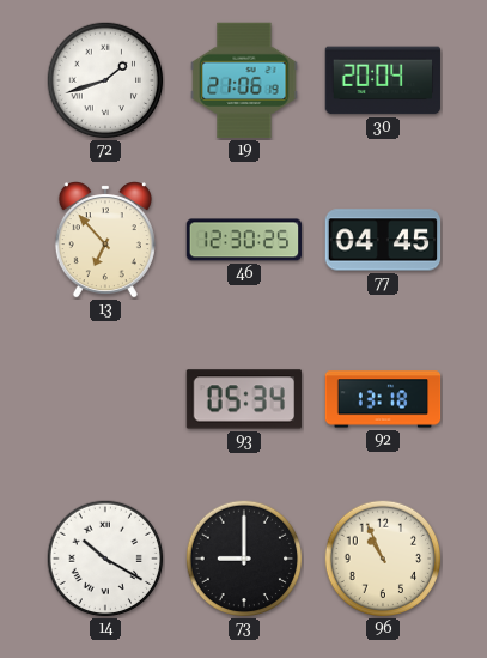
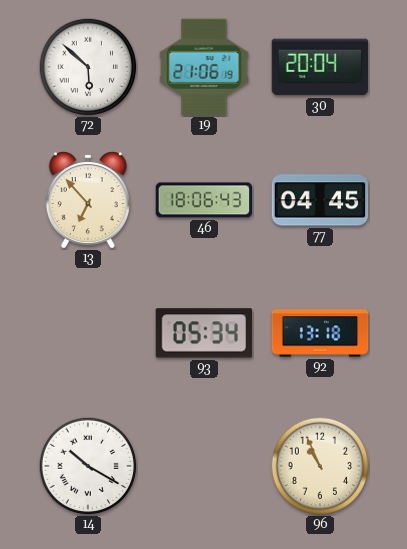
72: 1:42 -> 5:52
46: 12:30 -> 18:06
73: 9:00 -> none
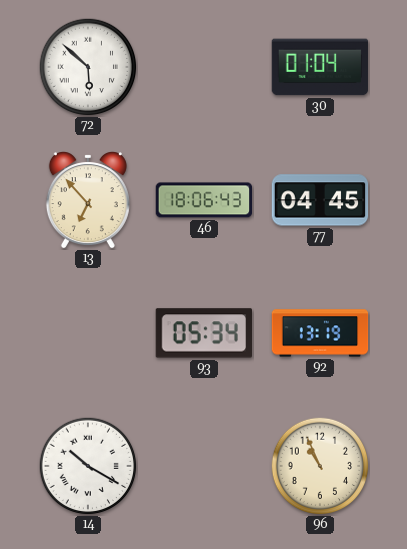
19: 21:06 -> none
30: 20:04 -> 01:04
92: 13:18 -> 13:19
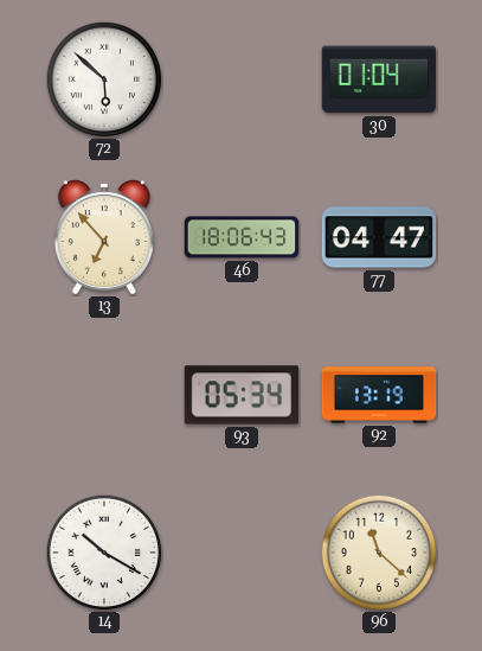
77: 04:45 -> 04:47
96: 10:56 -> 11:22
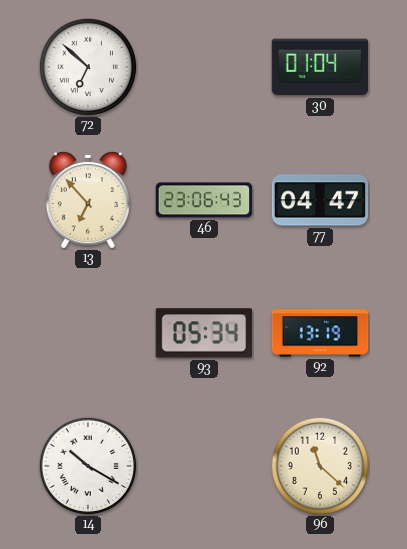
72: 5:52 -> 6:52
46: 18:06 -> 23:06
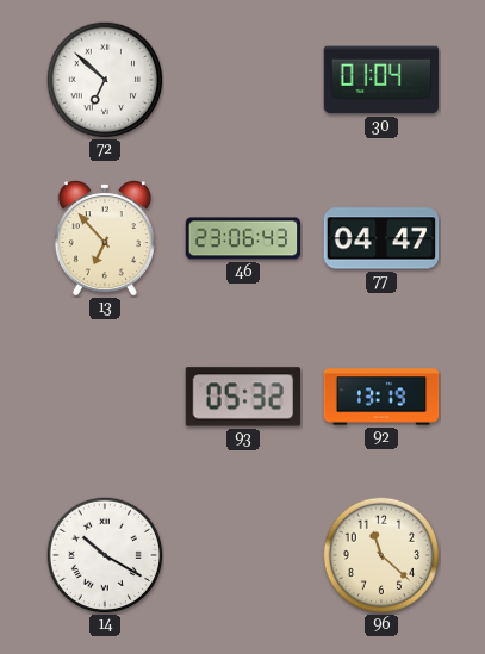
93: 05:34 -> 05:32
